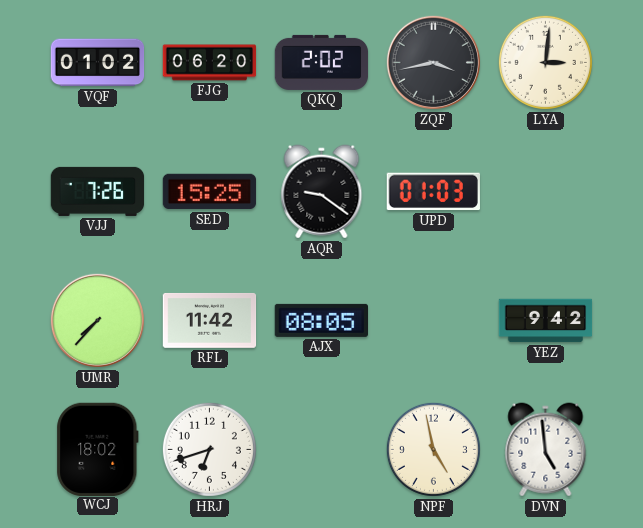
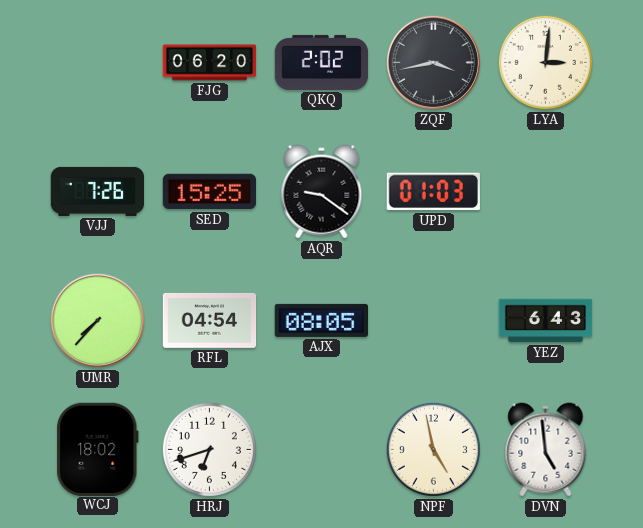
VQF: 01:02 -> none
RFL: 11:42 -> 04:54
YEZ: 9:42 -> 6:43
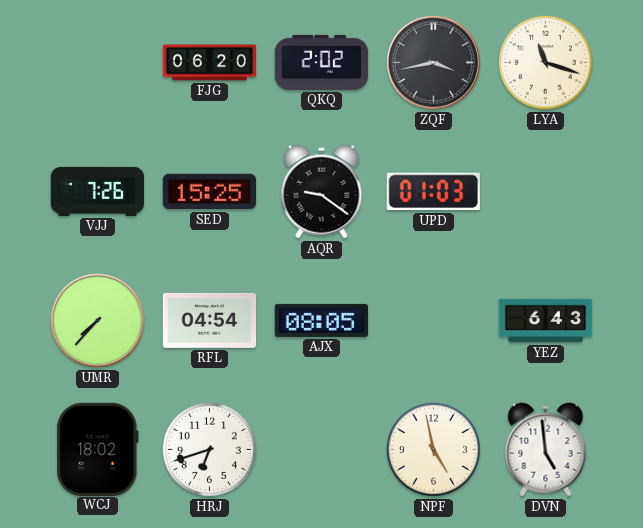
LYA: 3:01 -> 11:18
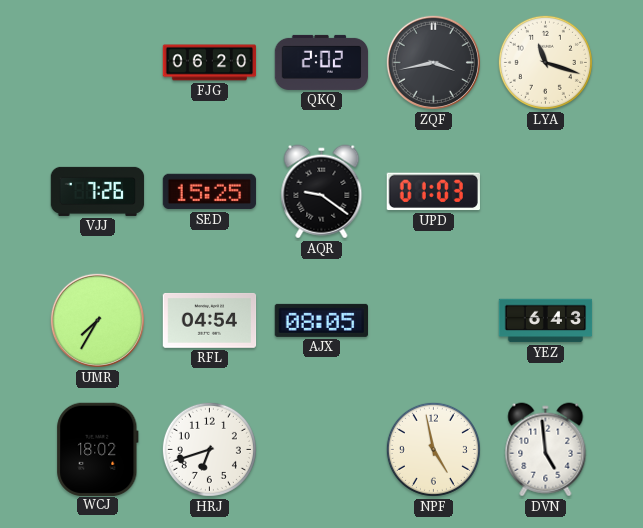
UMR: 7:37 -> 7:35
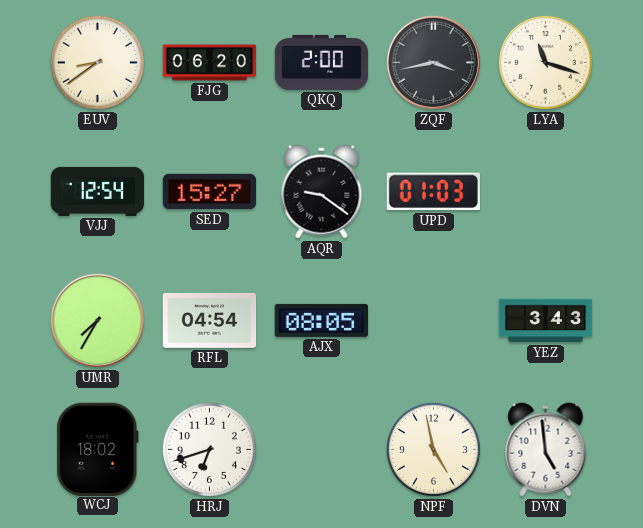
EUV: none -> 8:39
QKQ: 2:02 -> 2:00
VJJ: 7:26 -> 12:54
SED: 15:25 -> 15:27
YEZ: 6:43 -> 3:43
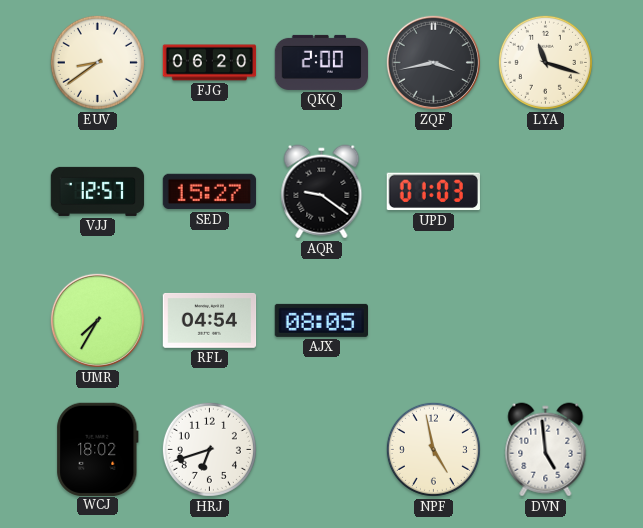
VJJ: 12:54 -> 12:57
YEZ: 3:43 -> none
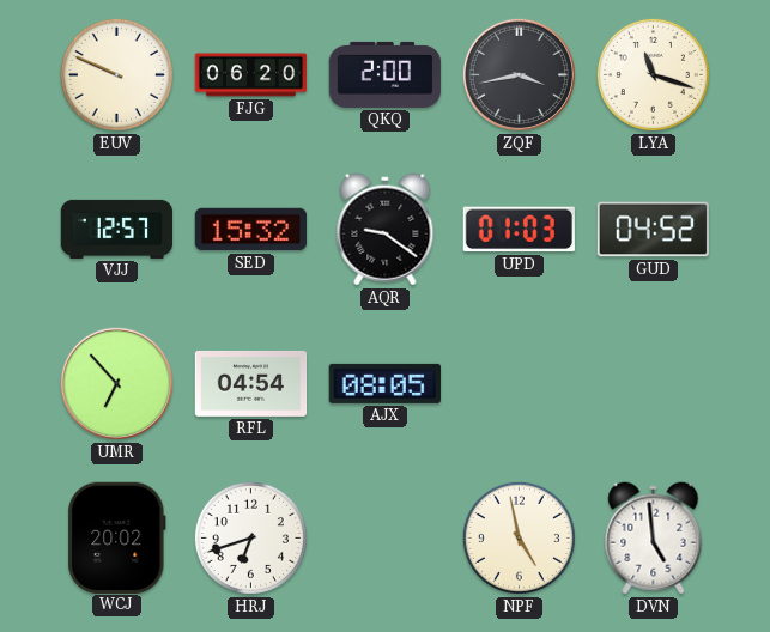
EUV: 8:39 -> 9:49
SED: 15:27 -> 15:32
GUD: none -> 04:52
UMR: 7:35 -> 6:53
WCJ: 18:02 -> 20:02
